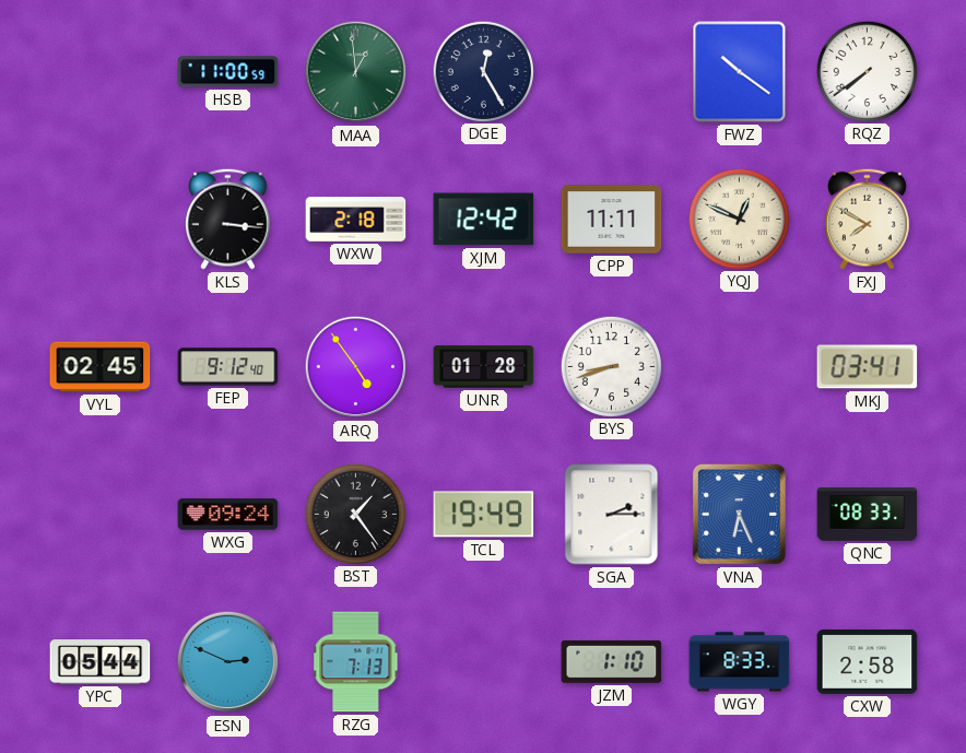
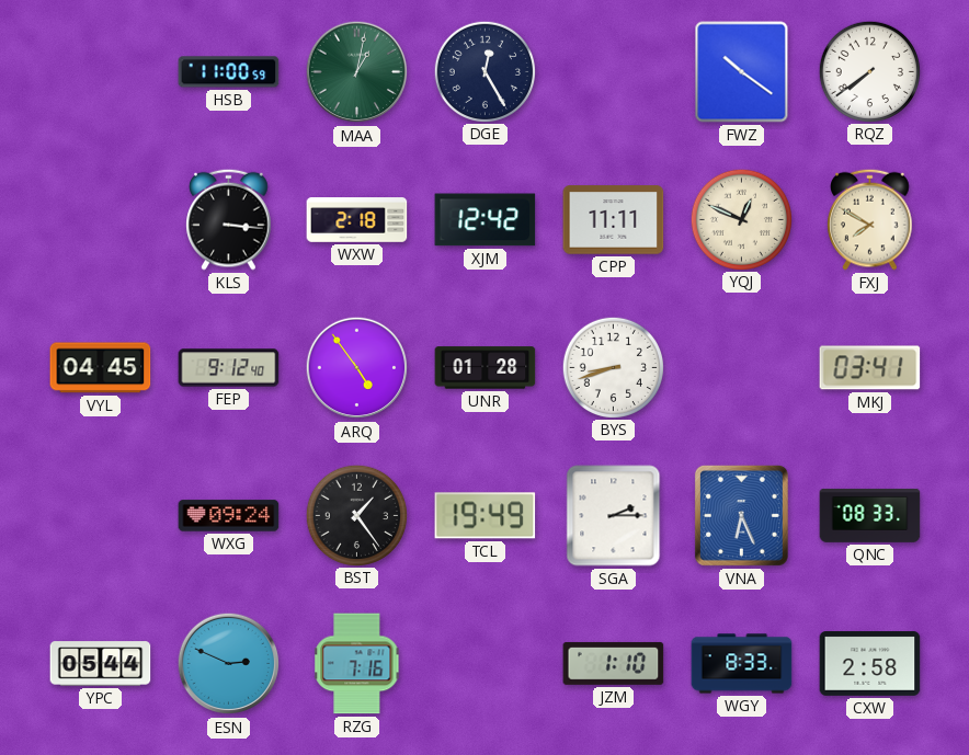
MAA: 12:59 -> 1:02
VYL: 02:45 -> 04:45
RZG: 7:13 -> 7:16
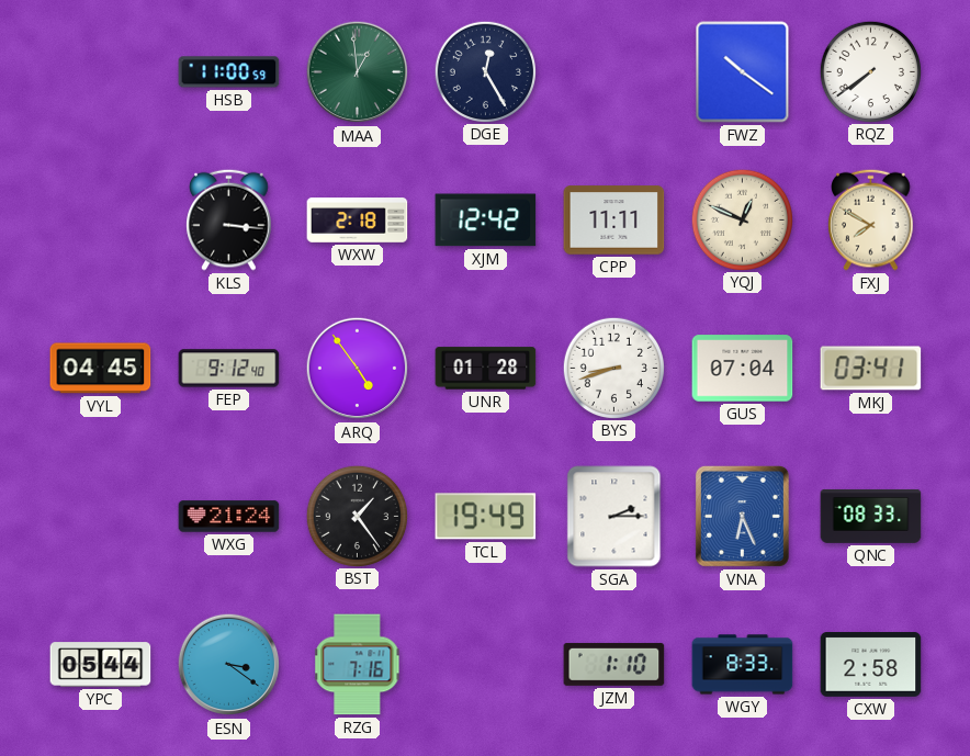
MAA: 1:02 -> 12:59
GUS: none -> 07:04
WXG: 09:24 -> 21:24
ESN: 2:49 -> 3:21
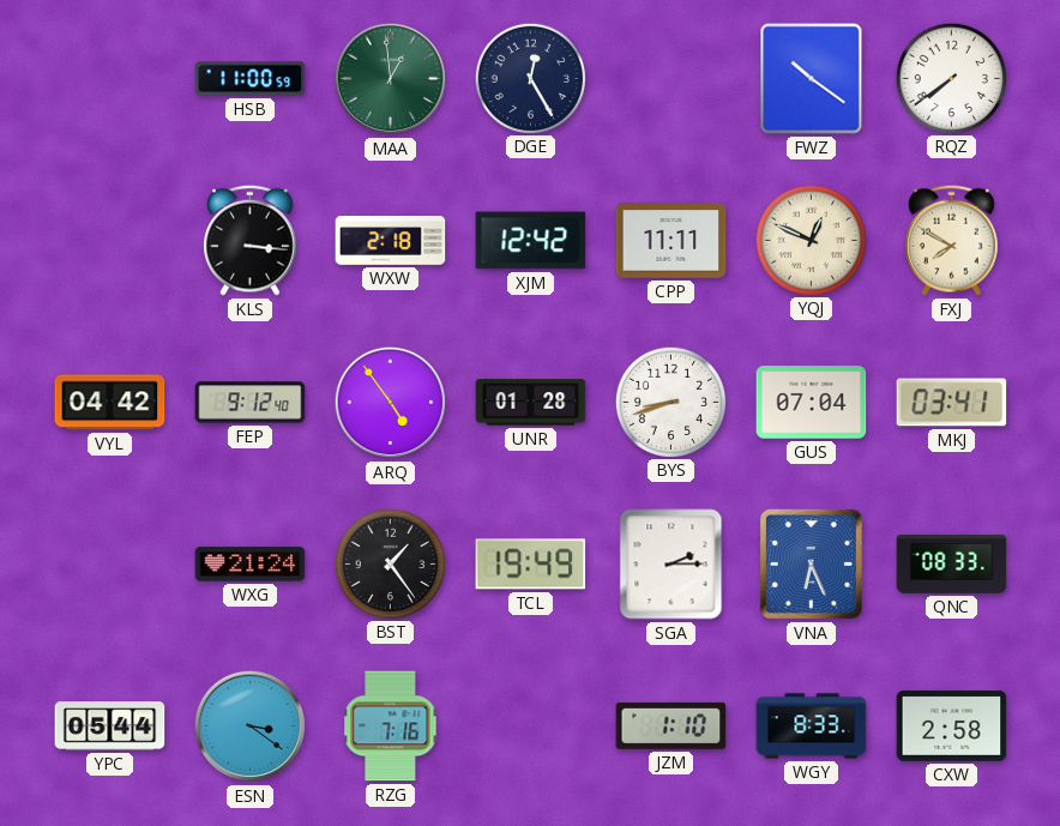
VYL: 04:45 -> 04:42
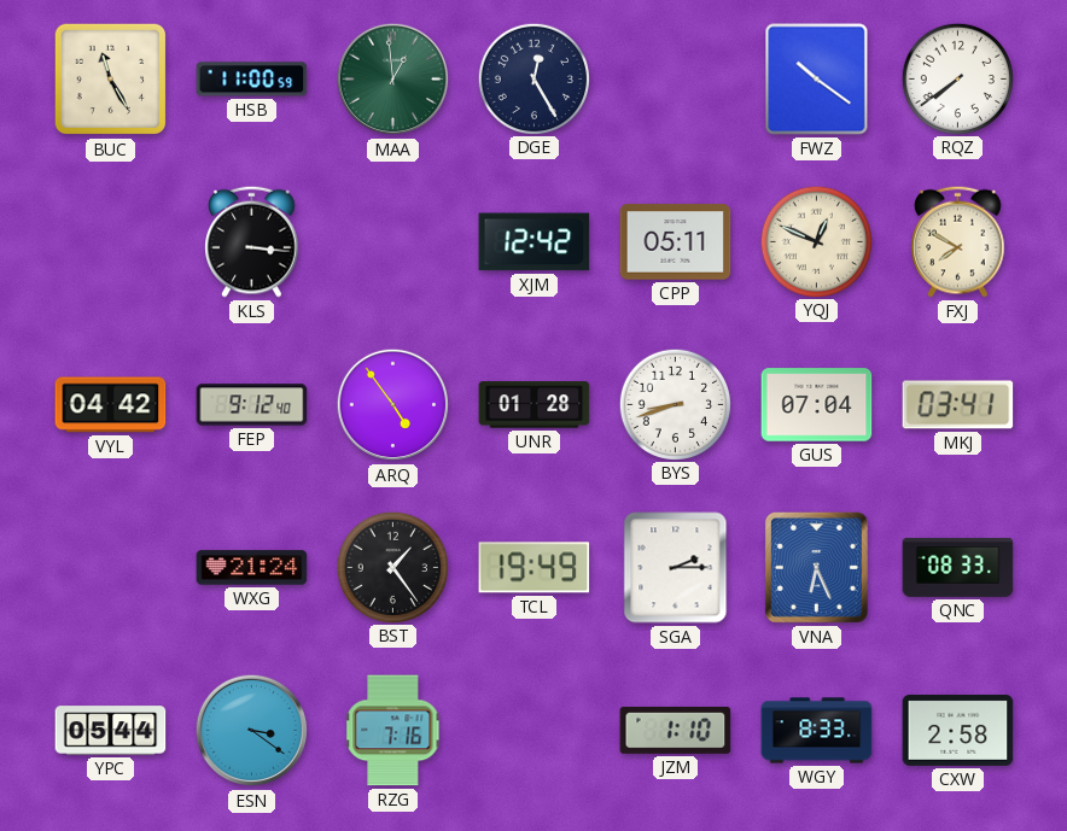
BUC: none -> 11:25
WXW: 2:18 -> none
CPP: 11:11 -> 05:11
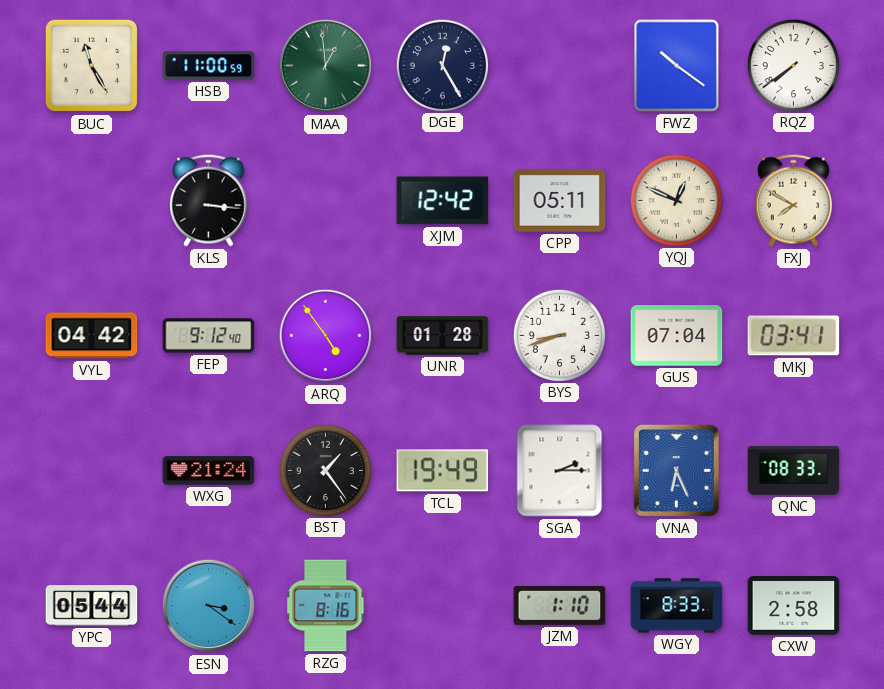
RZG: 7:16 -> 8:16
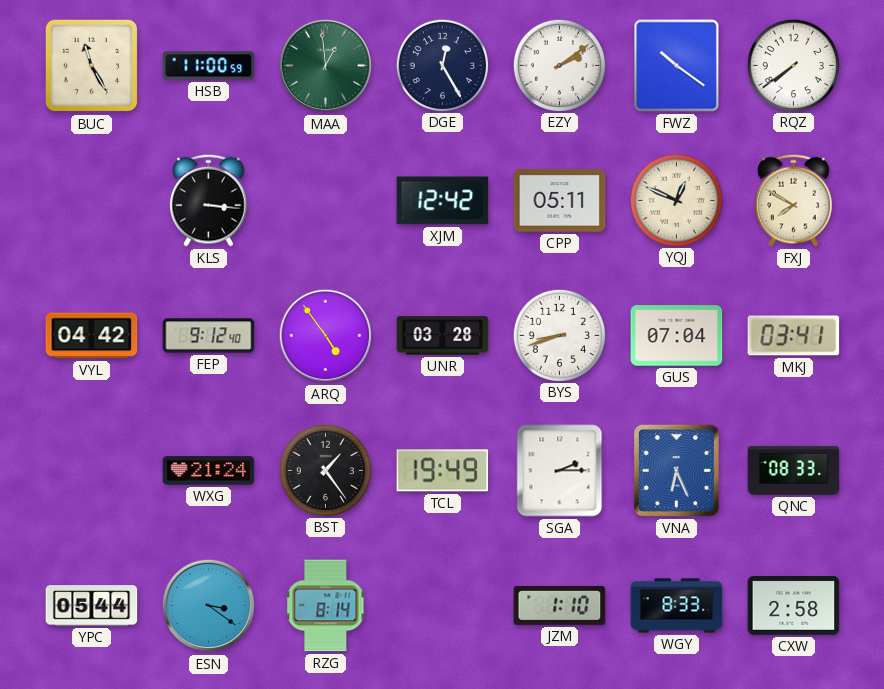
EZY: none -> 2:09
UNR: 01:28 -> 03:28
RZG: 8:16 -> 8:14
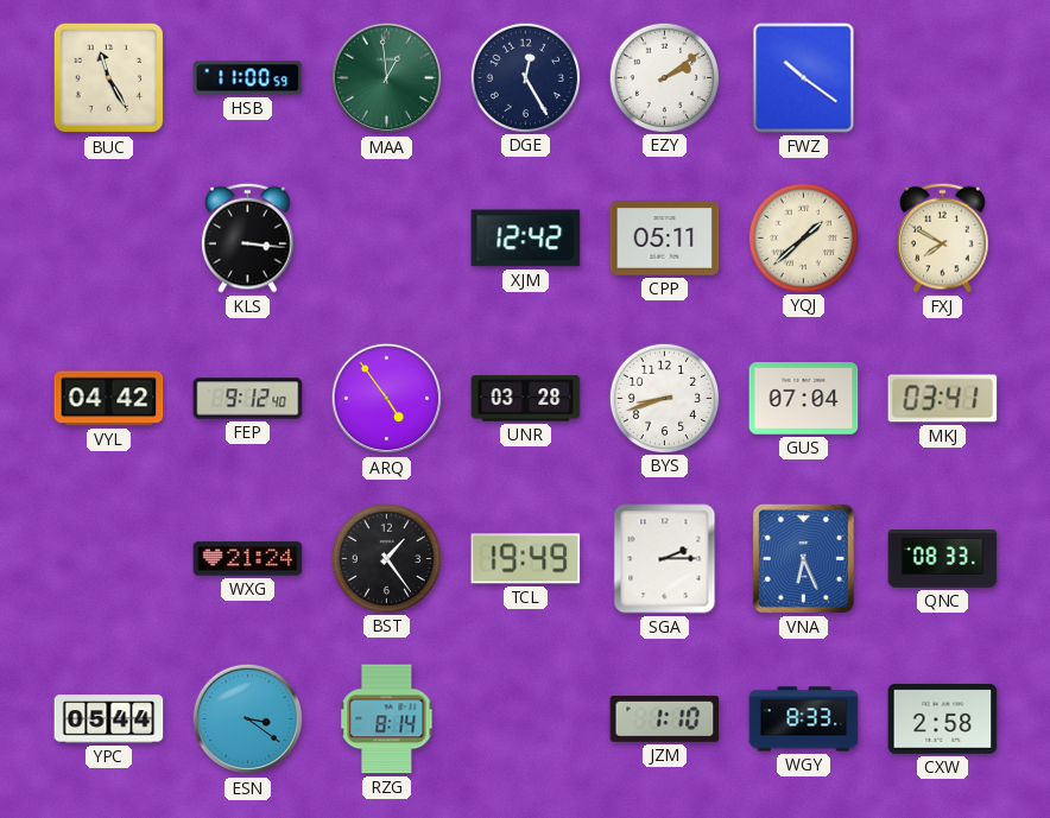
RQZ: 7:39 -> none
YQJ: 12:49 -> 1:38
